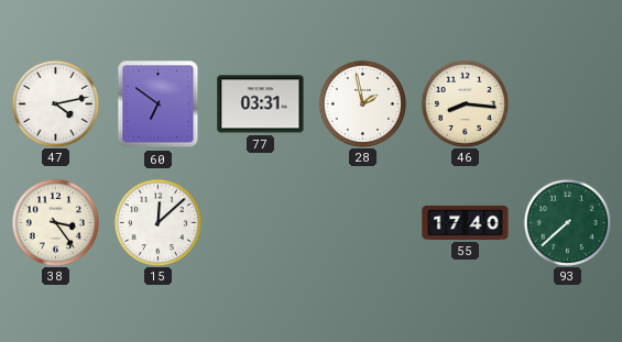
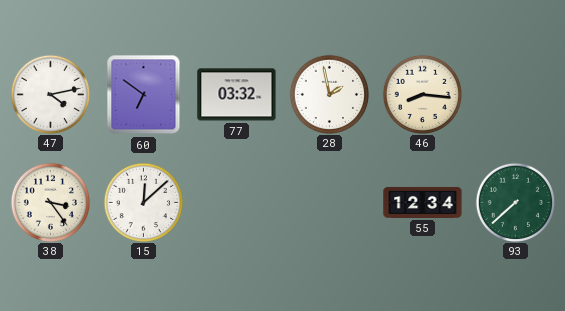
77: 03:31 -> 03:32
55: 17:40 -> 12:34
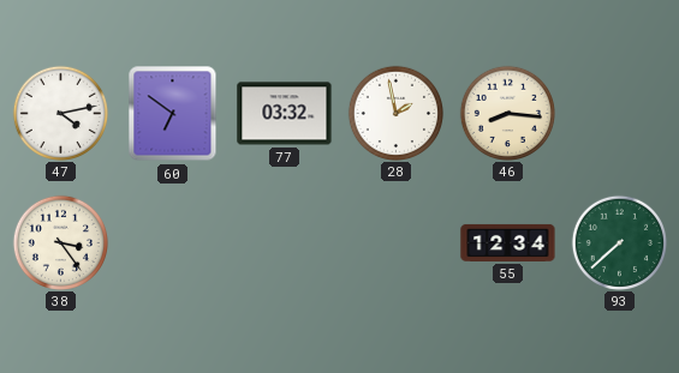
15: 12:08 -> none
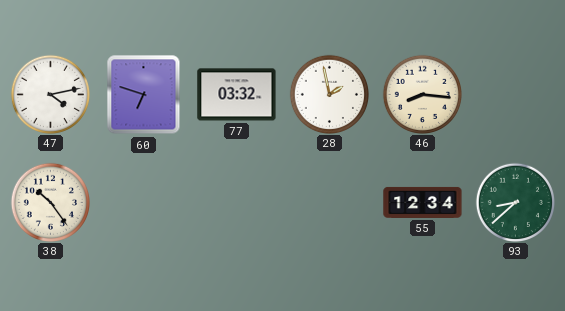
60: 6:51 -> 6:48
38: 3:24 -> 10:24
93: 7:38 -> 8:38
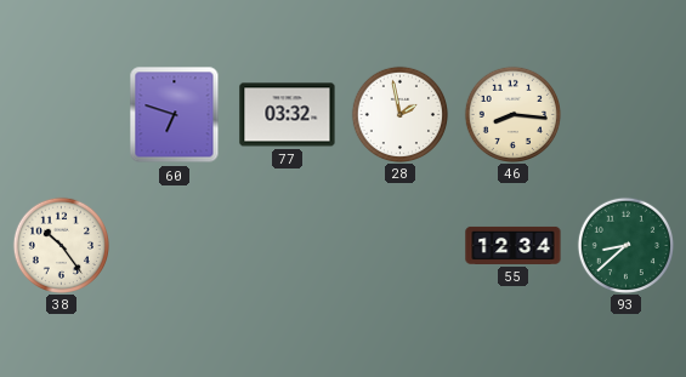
47: 4:13 -> none
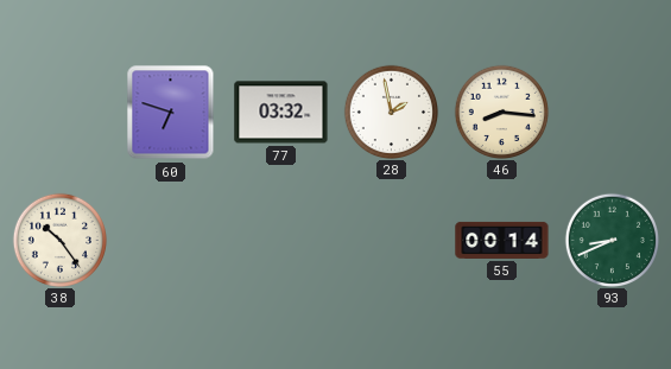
55: 12:34 -> 00:14
93: 8:38 -> 8:41
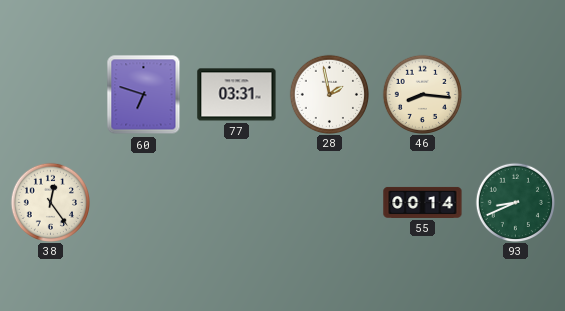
77: 03:32 -> 03:31
38: 10:24 -> 12:24
